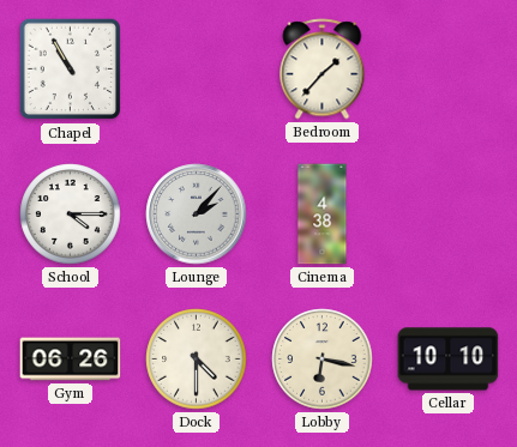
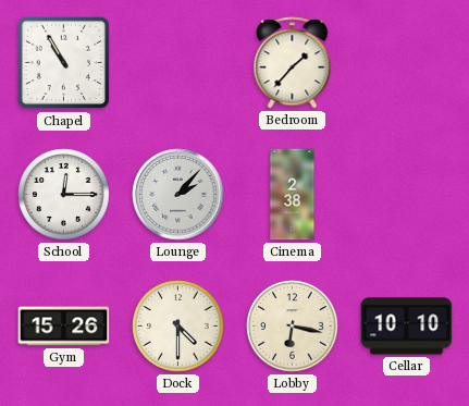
School: 4:15 -> 12:15
Cinema: 4:38 -> 2:38
Gym: 06:26 -> 15:26
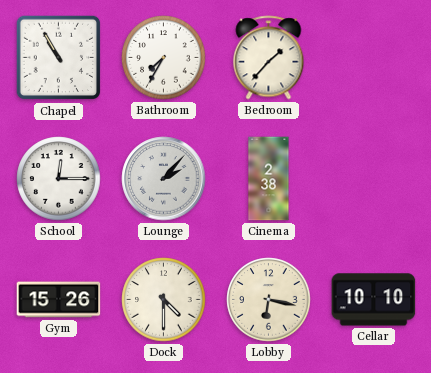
Bathroom: none -> 7:35
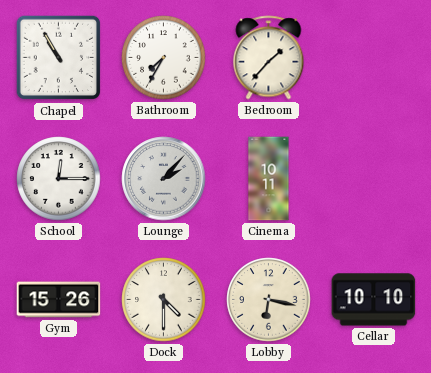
Cinema: 2:38 -> 10:11
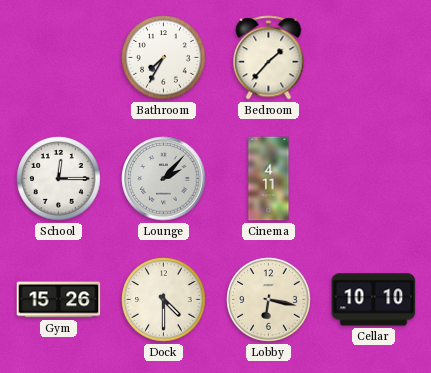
Chapel: 10:55 -> none
Cinema: 10:11 -> 4:11
